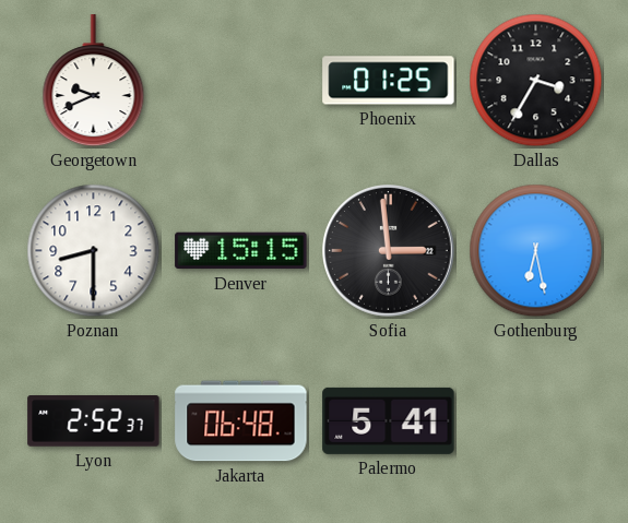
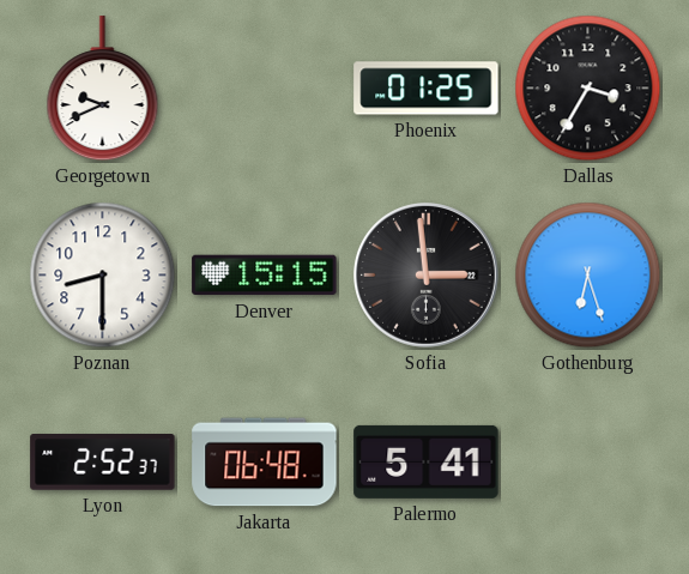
Gothenburg: 6:28 -> 6:27
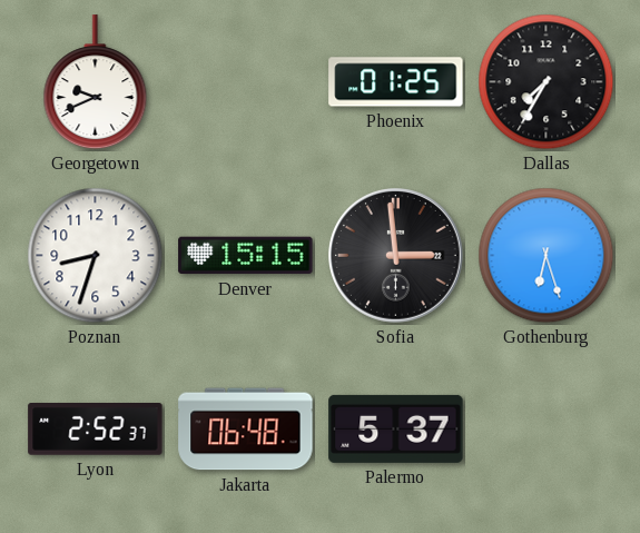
Dallas: 3:35 -> 7:35
Poznan: 8:30 -> 8:33
Palermo: 5:41 -> 5:37
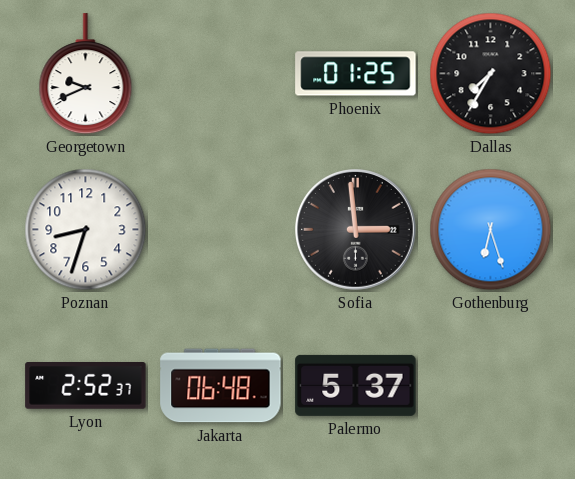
Denver: 15:15 -> none
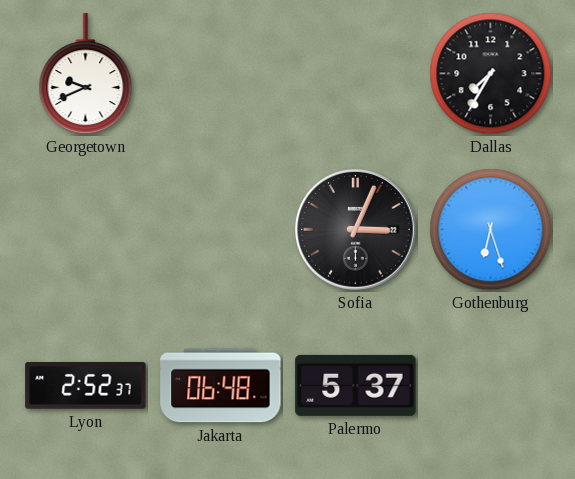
Phoenix: 01:25 -> none
Poznan: 8:33 -> none
Sofia: 2:59 -> 3:04
